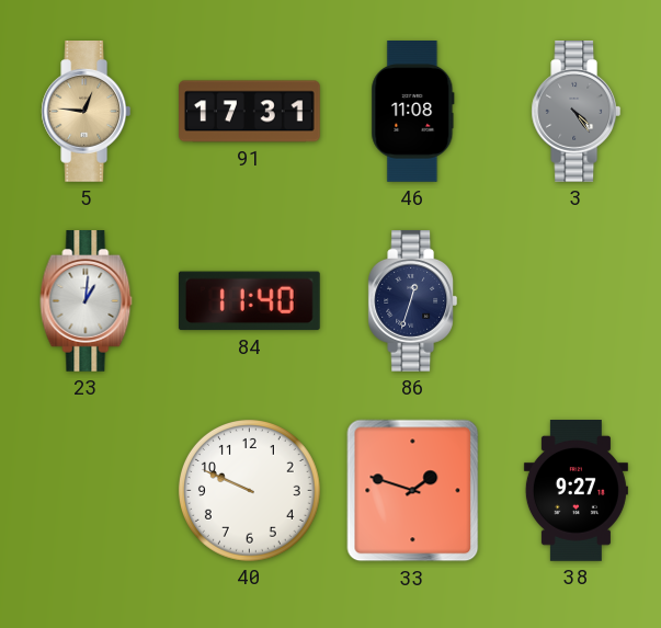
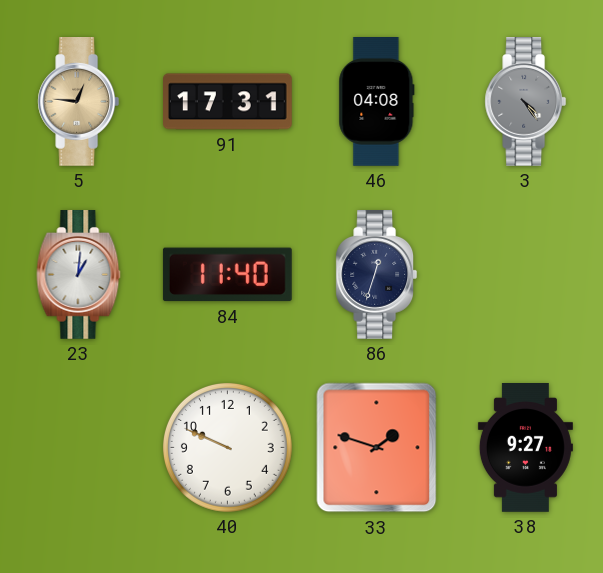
46: 11:08 -> 04:08
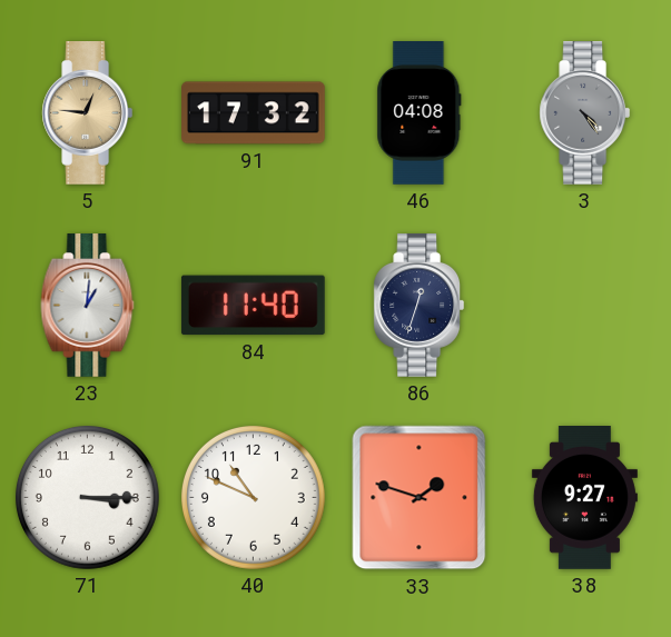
91: 17:31 -> 17:32
71: none -> 3:15
40: 9:49 -> 10:49
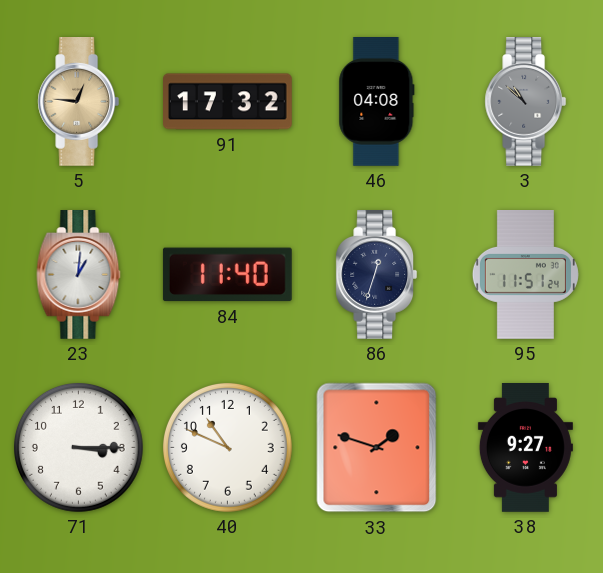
3: 4:24 -> 10:52
95: none -> 11:51
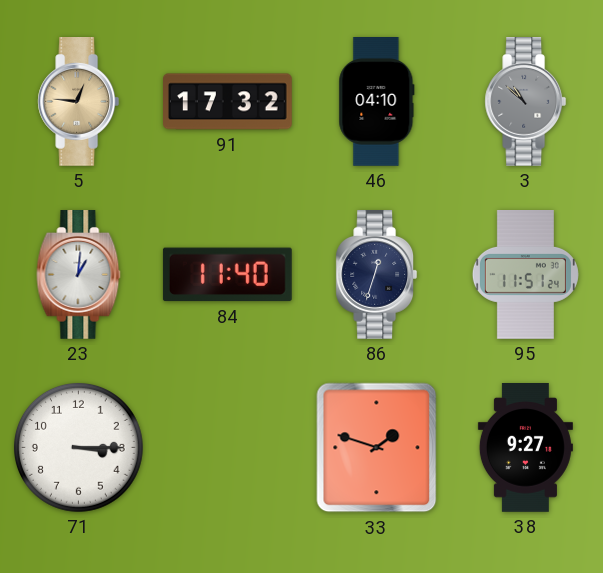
46: 04:08 -> 04:10
40: 10:49 -> none
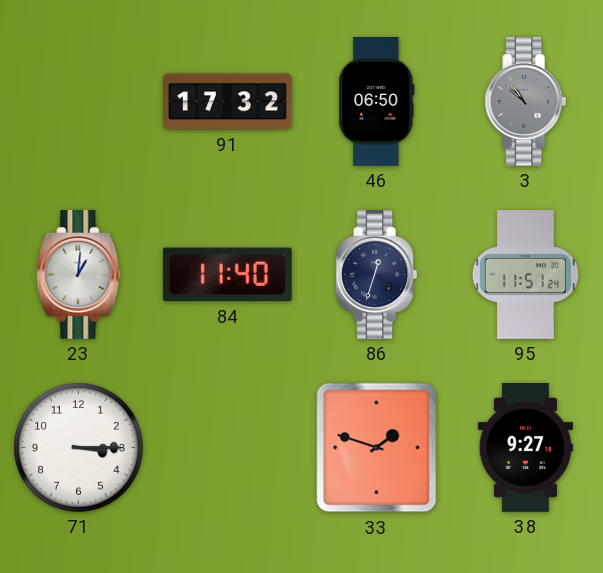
5: 12:46 -> none
46: 04:10 -> 06:50
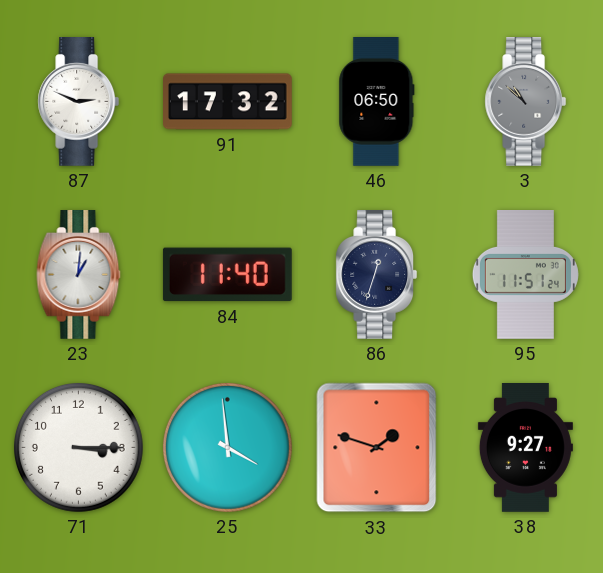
87: none -> 2:49
25: none -> 3:59
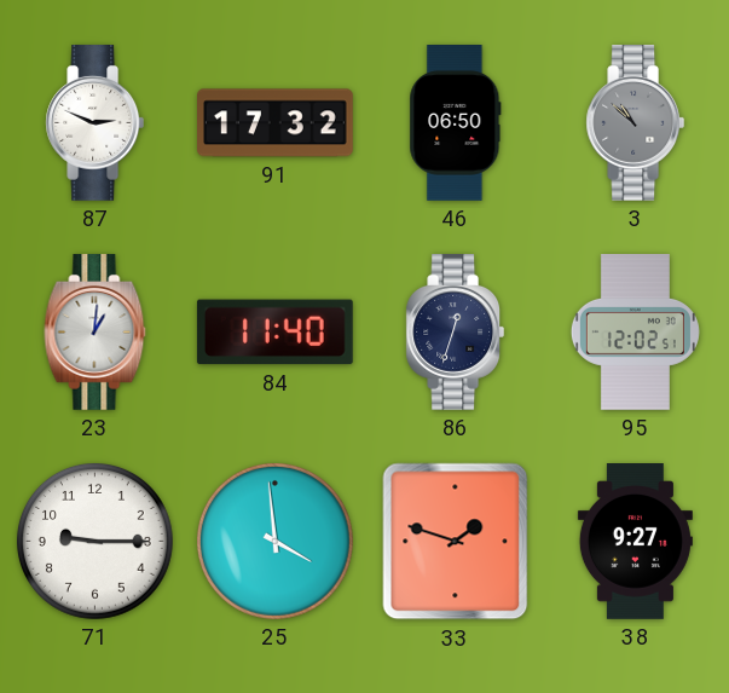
95: 11:51 -> 12:02
71: 3:15 -> 9:15
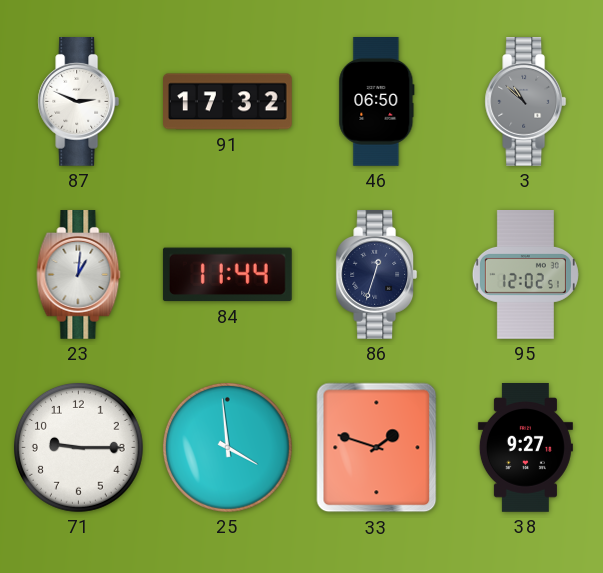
84: 11:40 -> 11:44
